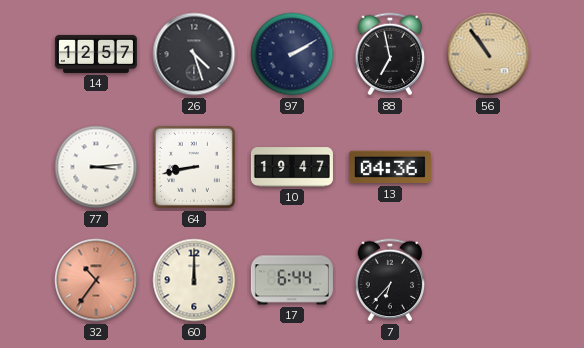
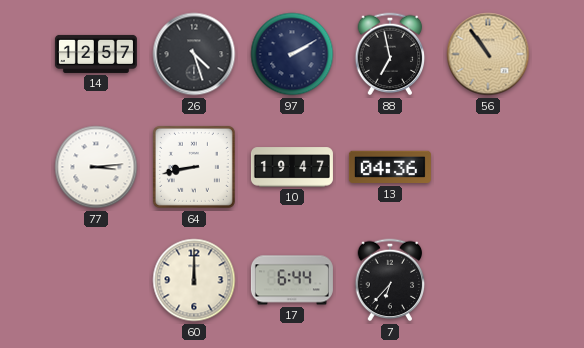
32: 10:36 -> none
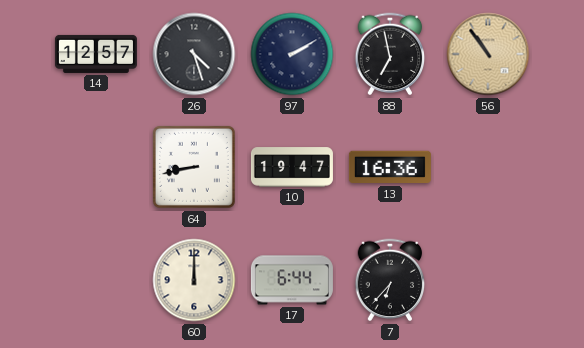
77: 3:14 -> none
13: 04:36 -> 16:36
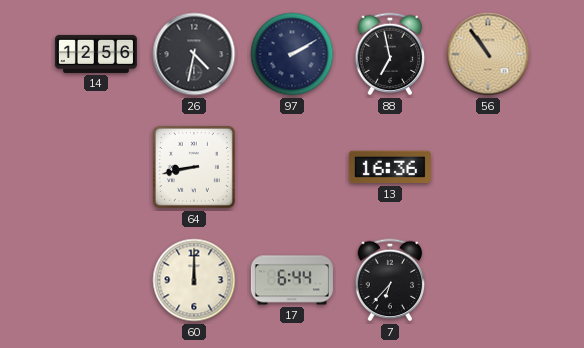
14: 12:57 -> 12:56
26: 4:27 -> 4:32
10: 19:47 -> none
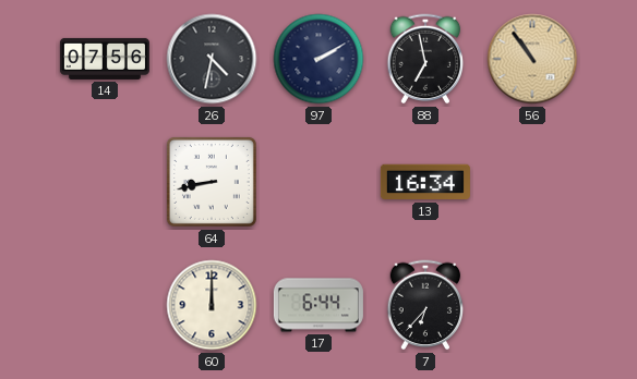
14: 12:56 -> 07:56
13: 16:36 -> 16:34
